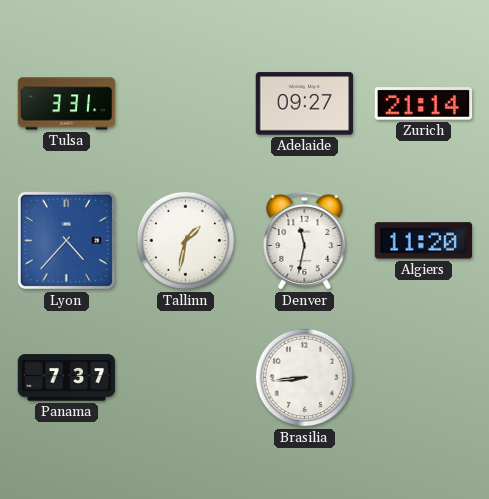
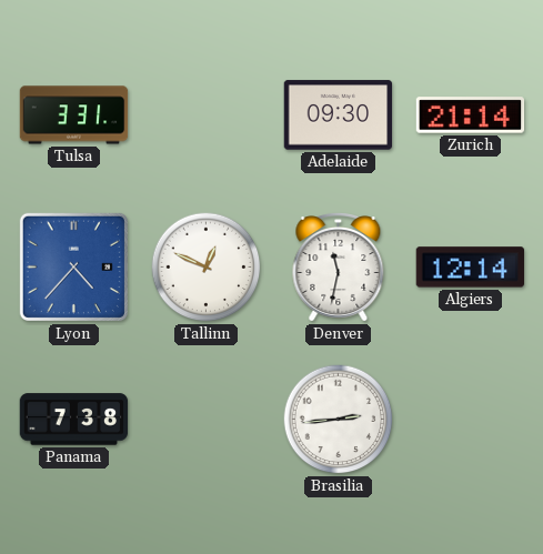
Adelaide: 09:27 -> 09:30
Tallinn: 1:32 -> 12:49
Algiers: 11:20 -> 12:14
Panama: 7:37 -> 7:38
Brasilia: 8:44 -> 2:44
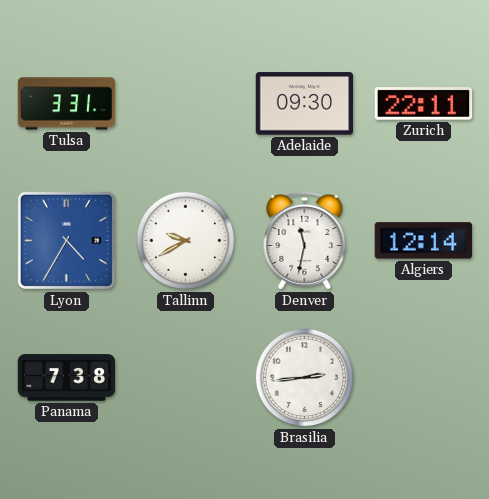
Zurich: 21:14 -> 22:11
Lyon: 4:37 -> 4:35
Tallinn: 12:49 -> 9:40
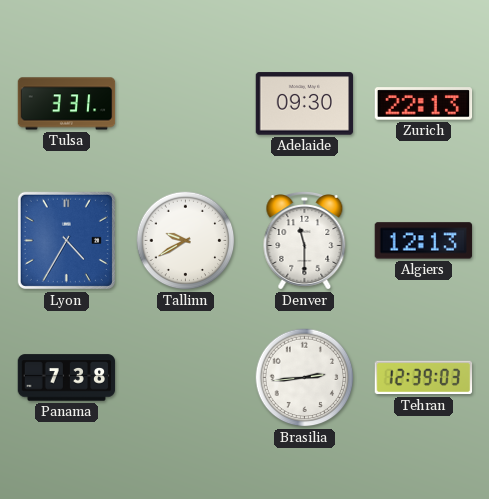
Zurich: 22:11 -> 22:13
Denver: 11:32 -> 11:30
Algiers: 12:14 -> 12:13
Tehran: none -> 12:39
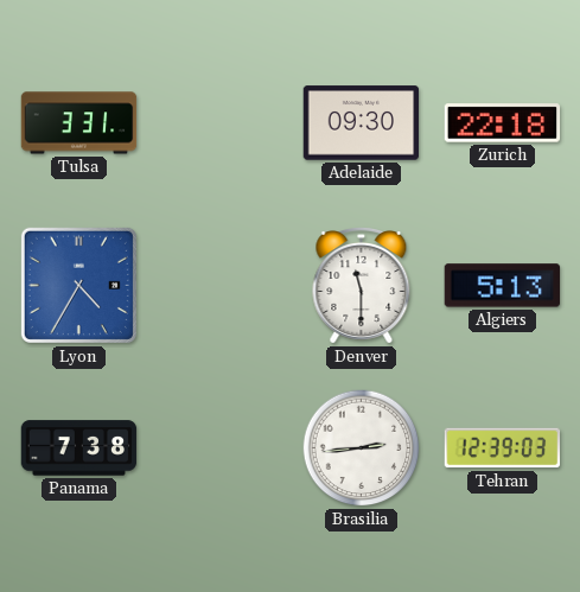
Zurich: 22:13 -> 22:18
Tallinn: 9:40 -> none
Algiers: 12:13 -> 5:13
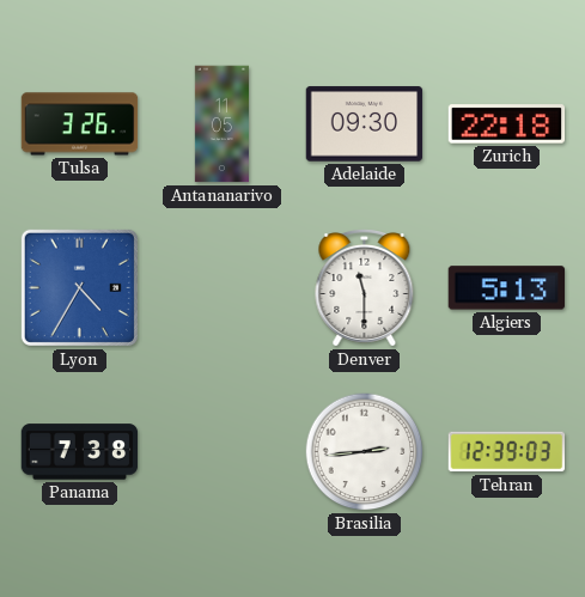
Tulsa: 3:31 -> 3:26
Antananarivo: none -> 11:05
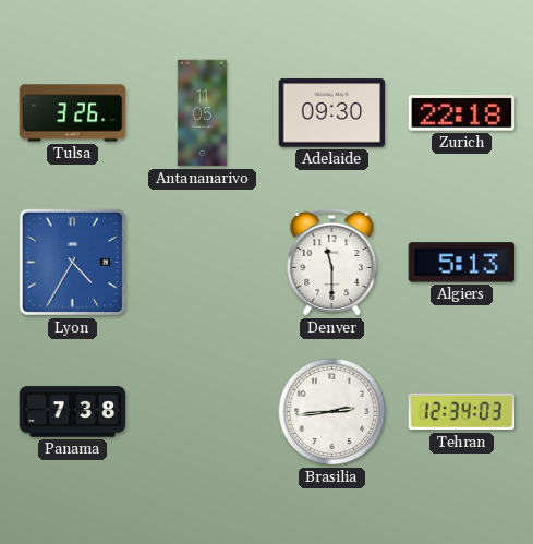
Tehran: 12:39 -> 12:34
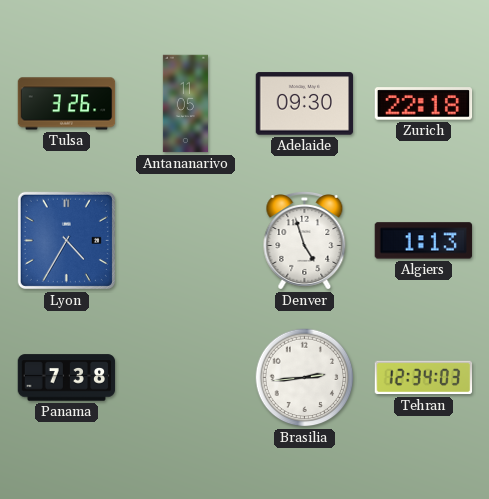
Denver: 11:30 -> 4:57
Algiers: 5:13 -> 1:13
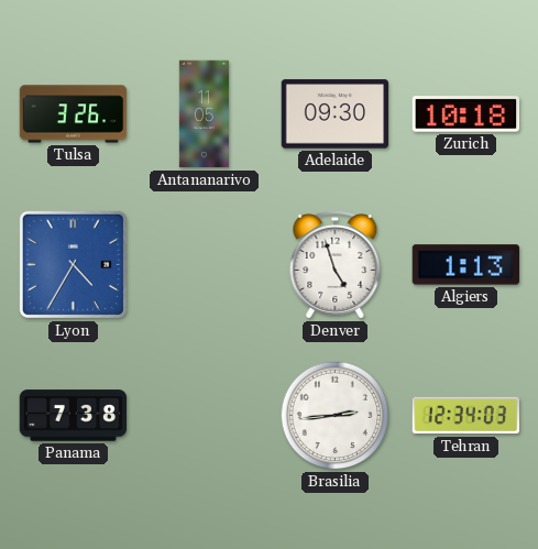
Zurich: 22:18 -> 10:18
